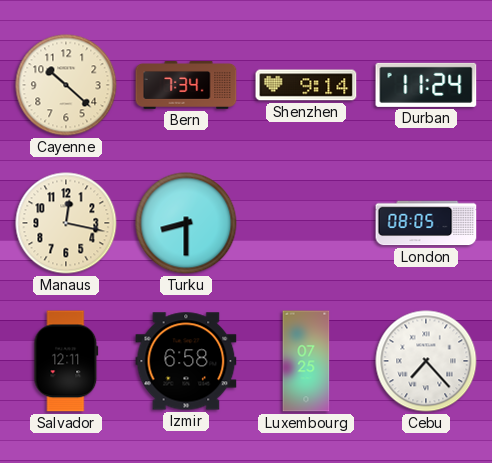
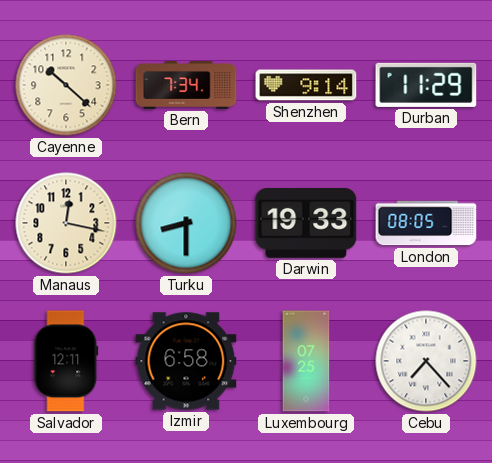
Durban: 11:24 -> 11:29
Darwin: none -> 19:33
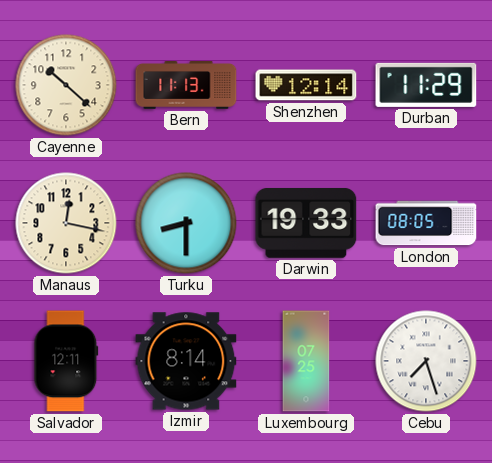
Bern: 7:34 -> 11:13
Shenzhen: 9:14 -> 12:14
Izmir: 6:58 -> 8:14
Cebu: 7:23 -> 7:27
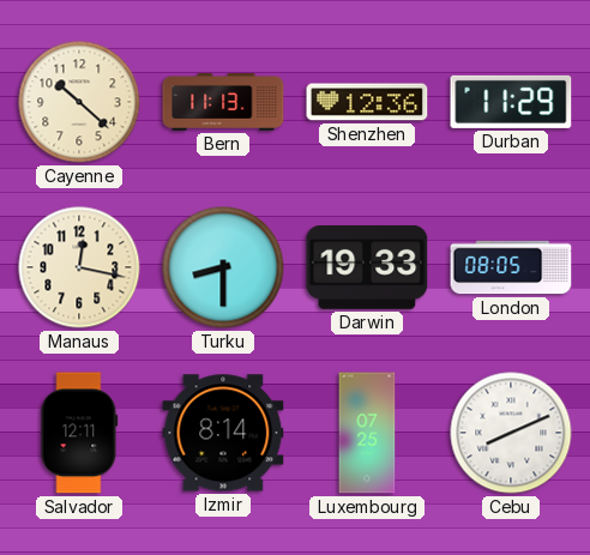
Shenzhen: 12:14 -> 12:36
Cebu: 7:27 -> 8:11
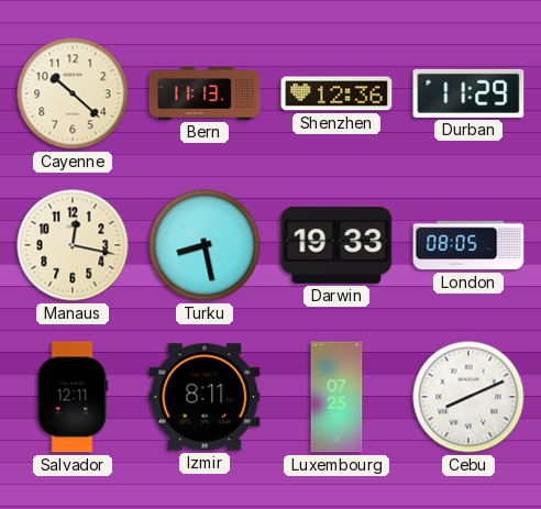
Turku: 8:30 -> 8:28
Izmir: 8:14 -> 8:11
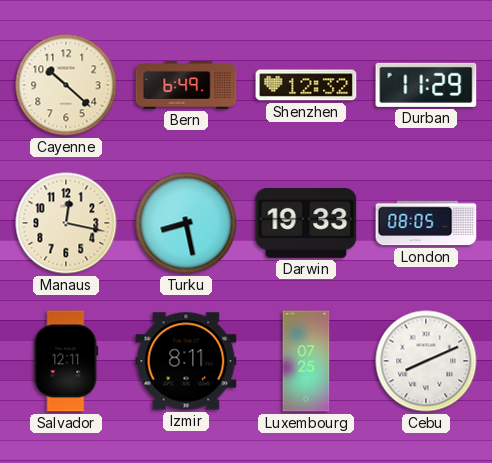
Bern: 11:13 -> 6:49
Shenzhen: 12:36 -> 12:32
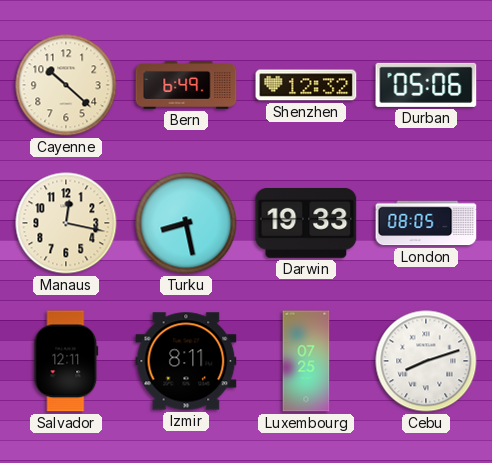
Durban: 11:29 -> 05:06
Cebu: 8:11 -> 8:12
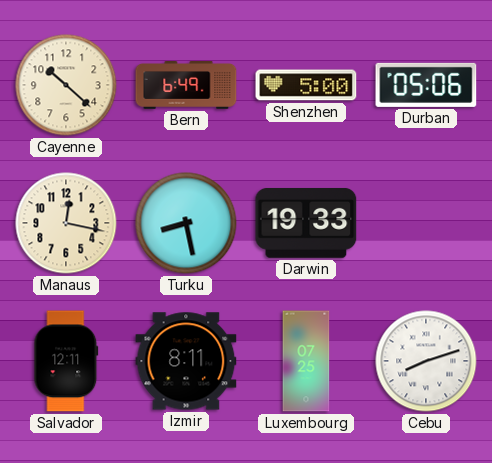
Shenzhen: 12:32 -> 5:00
London: 08:05 -> none
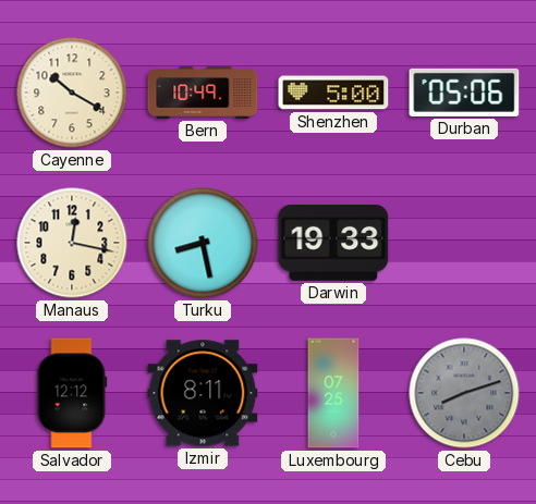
Cayenne: 10:22 -> 10:20
Bern: 6:49 -> 10:49
Salvador: 12:11 -> 12:12
Cebu dial: white -> grey
